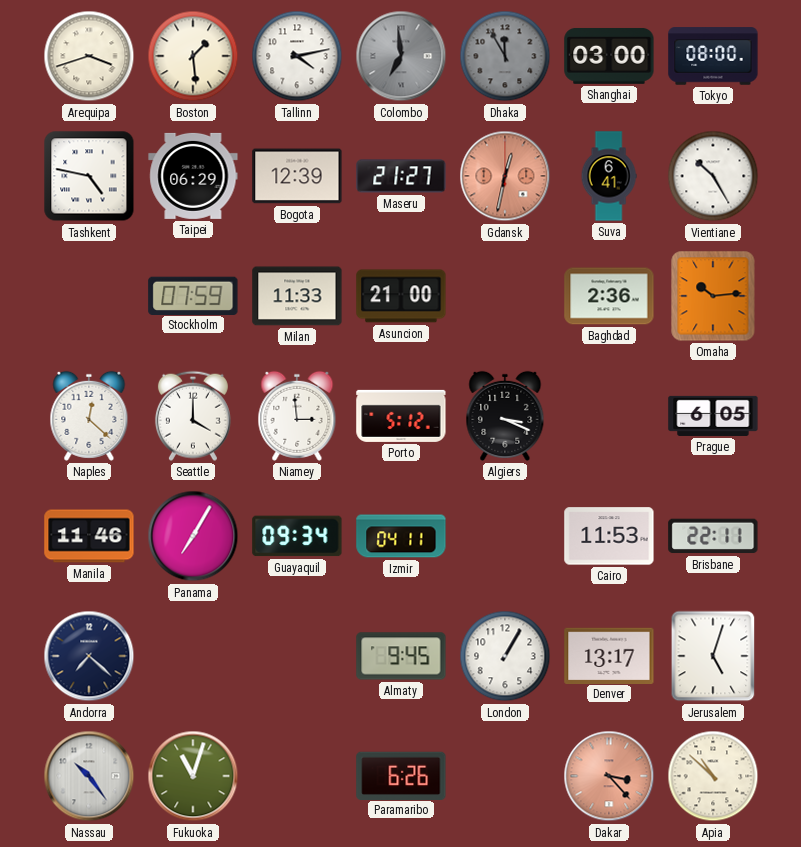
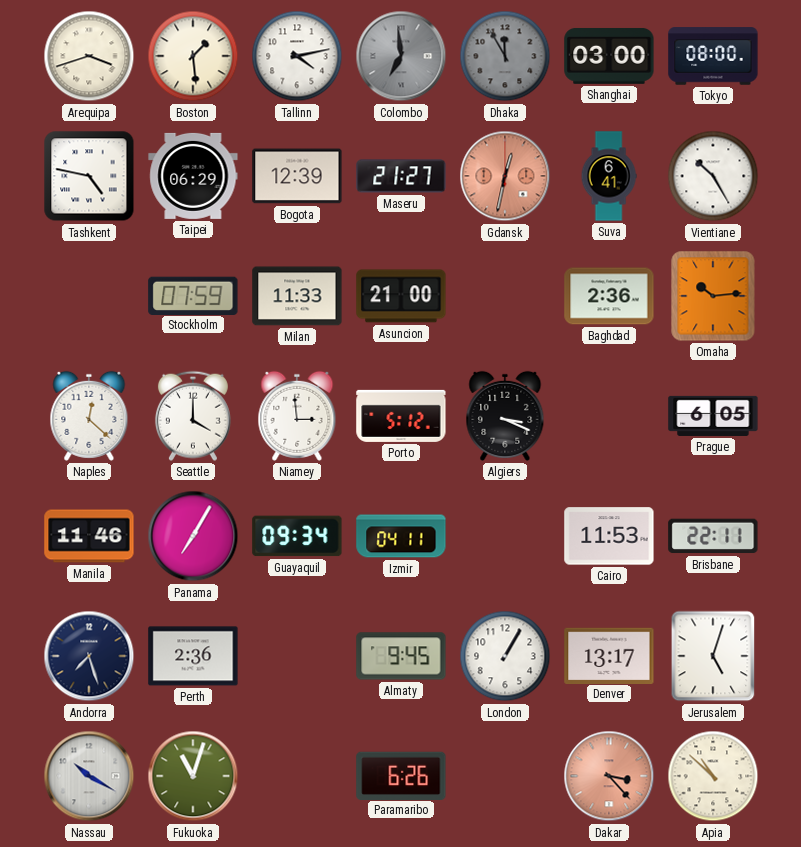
Andorra: 7:22 -> 7:27
Perth: none -> 2:36
Nassau: 10:24 -> 10:20
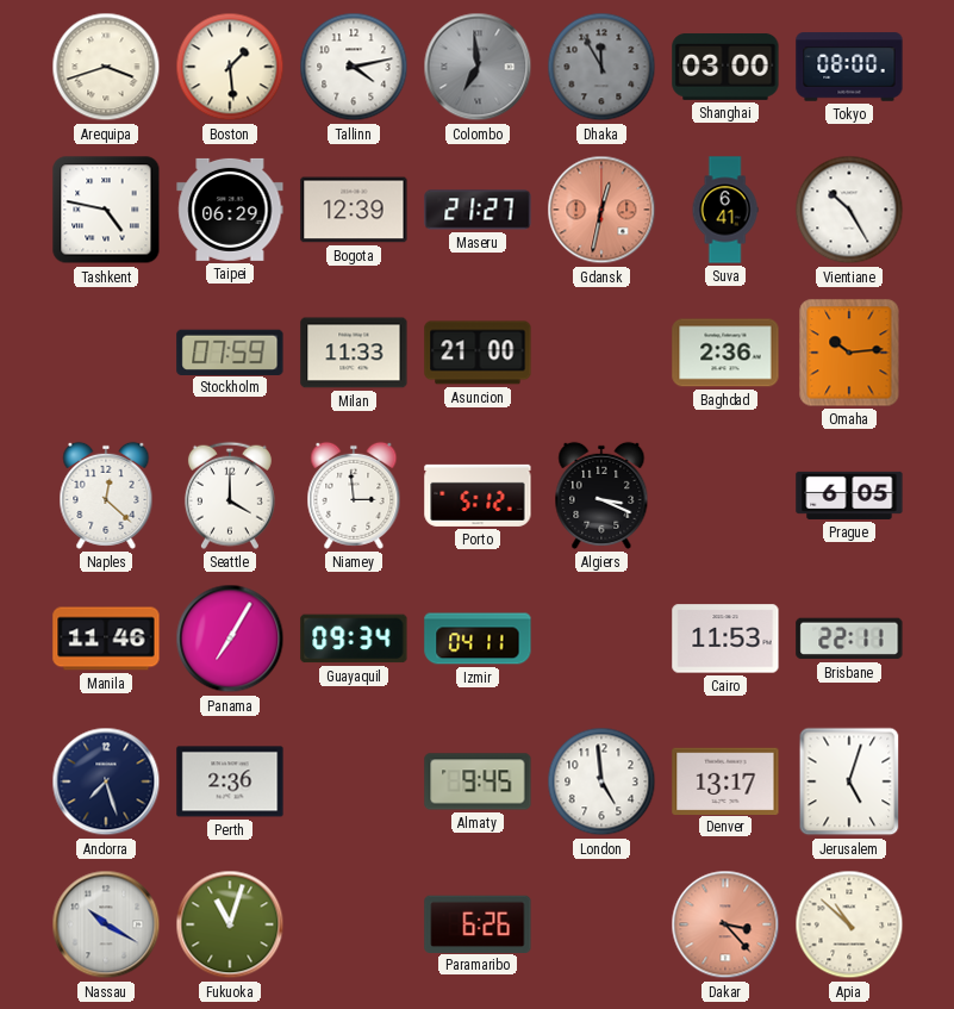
London: 1:05 -> 4:59
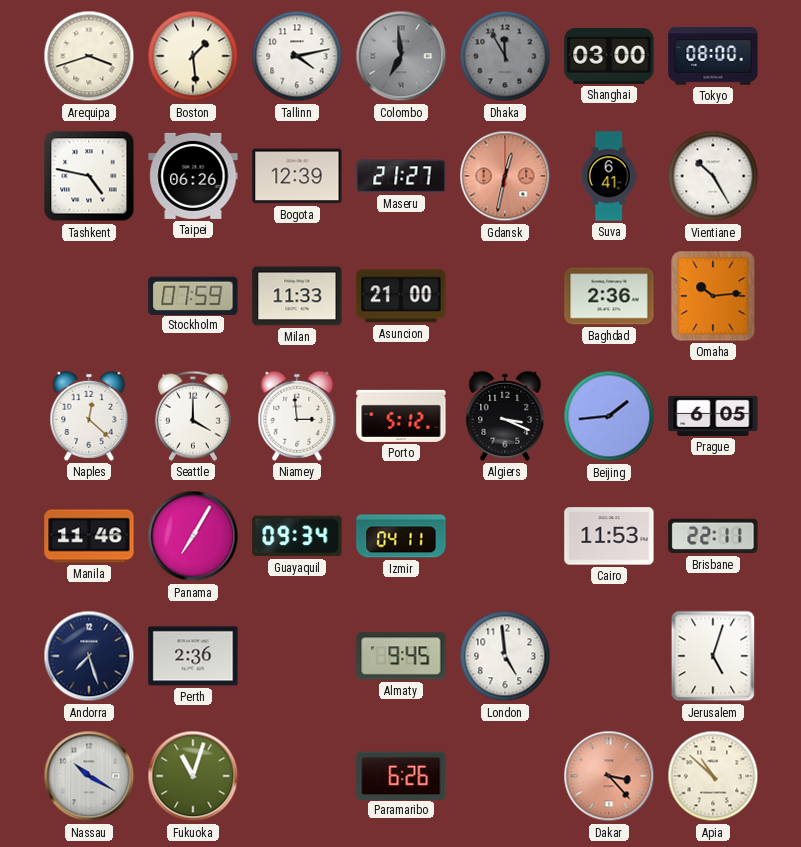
Taipei: 06:29 -> 06:26
Beijing: none -> 1:44
Denver: 13:17 -> none
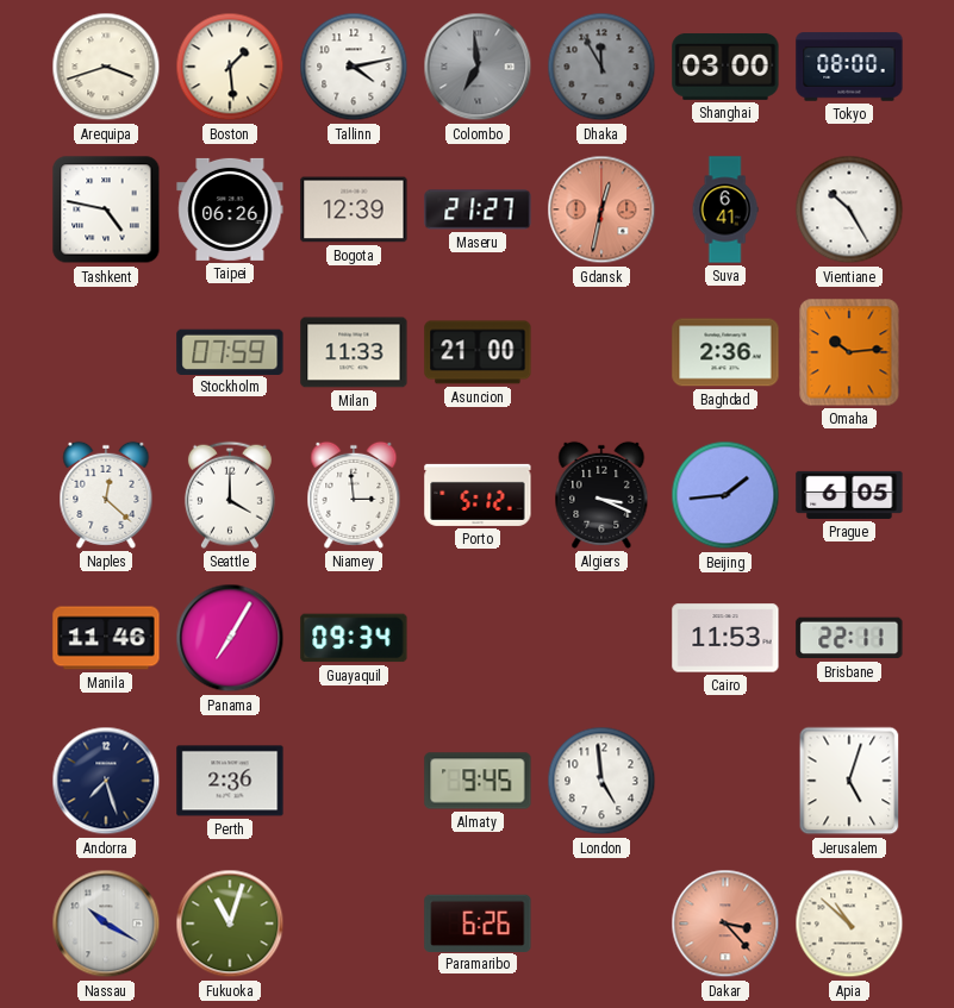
Izmir: 04:11 -> none
